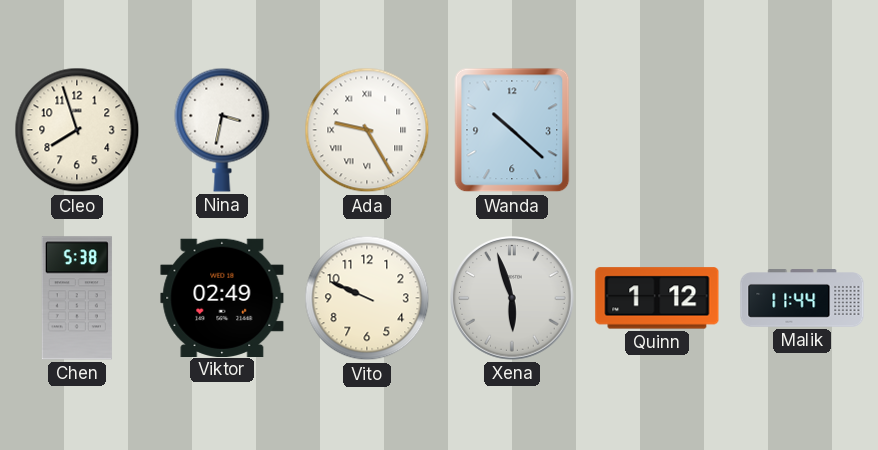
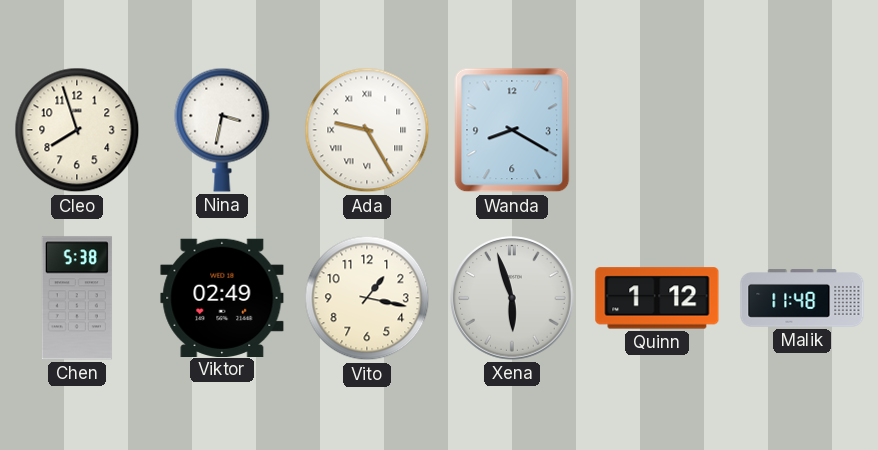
Wanda: 10:22 -> 8:20
Vito: 9:49 -> 1:17
Malik: 11:44 -> 11:48
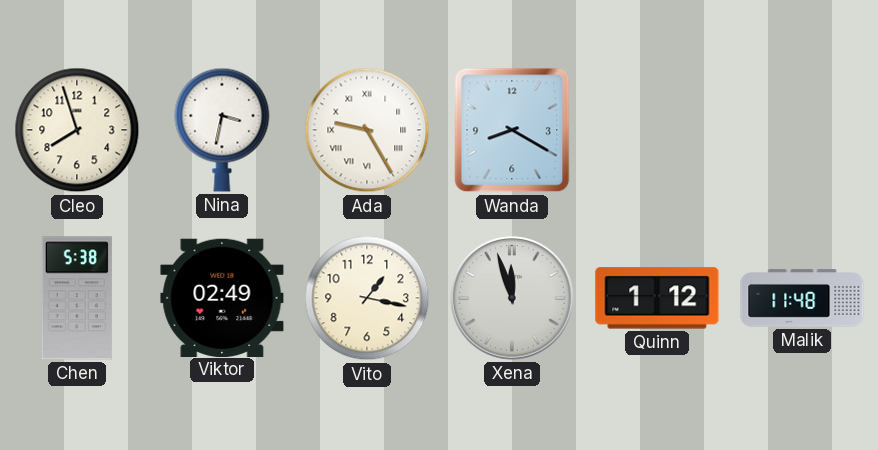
Xena: 5:57 -> 11:57
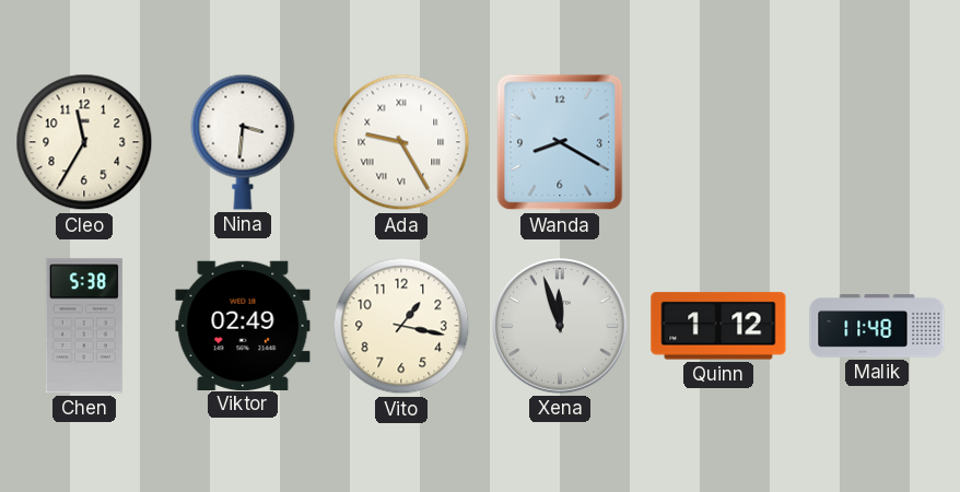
Cleo: 7:57 -> 11:35
Nina: 3:32 -> 3:31
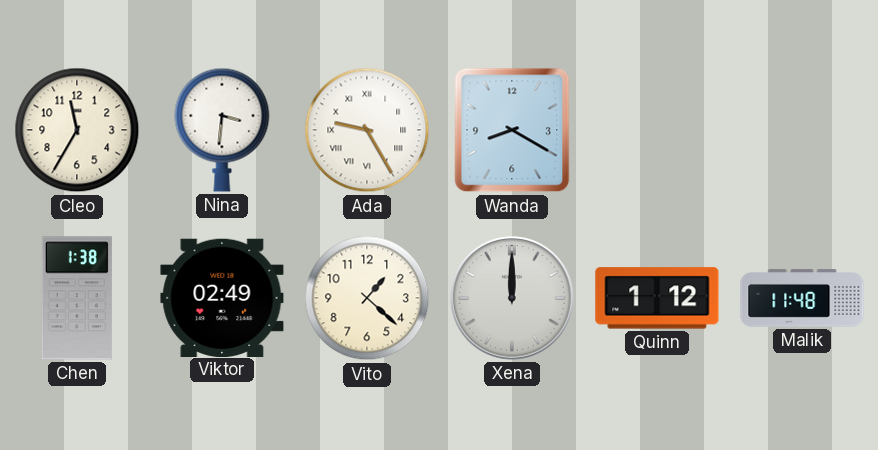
Chen: 5:38 -> 1:38
Vito: 1:17 -> 1:22
Xena: 11:57 -> 12:00
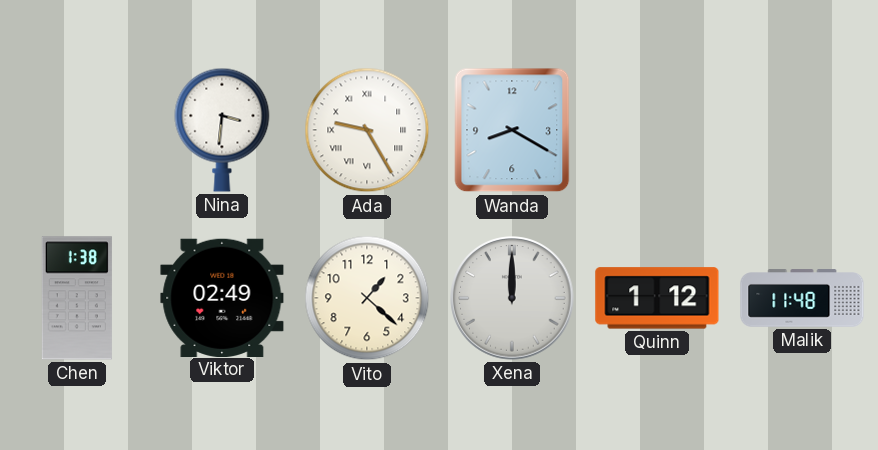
Cleo: 11:35 -> none
